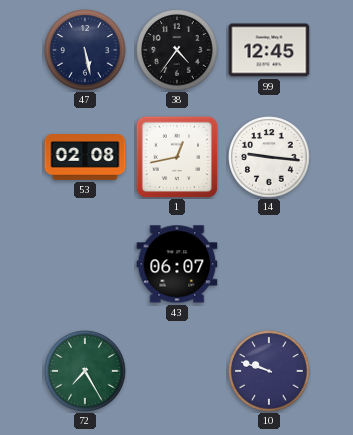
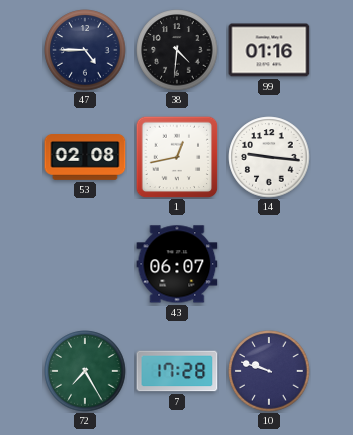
47: 5:28 -> 4:45
38: 4:36 -> 4:31
99: 12:45 -> 01:16
7: none -> 17:28
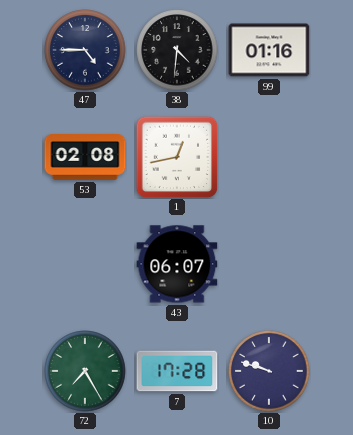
14: 9:16 -> none
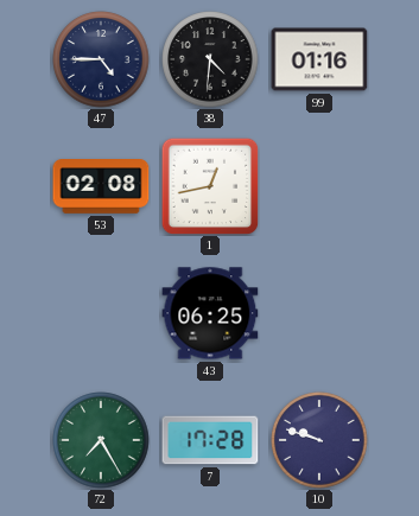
43: 06:07 -> 06:25
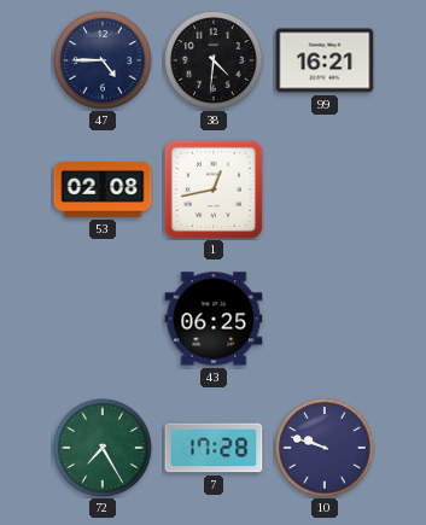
99: 01:16 -> 16:21
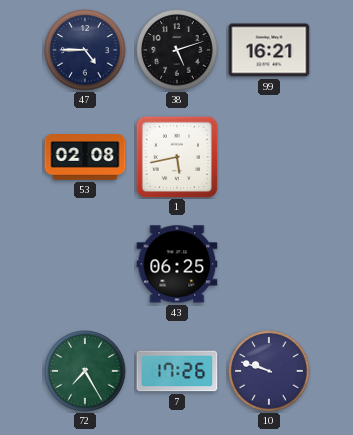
38: 4:31 -> 5:12
1: 12:43 -> 5:43
7: 17:28 -> 17:26
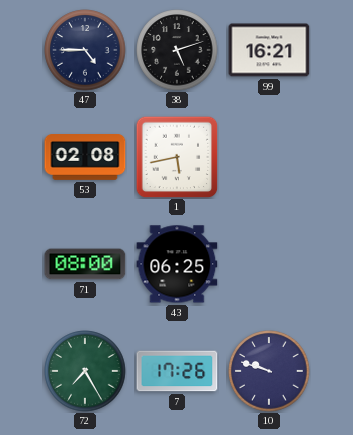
71: none -> 08:00
